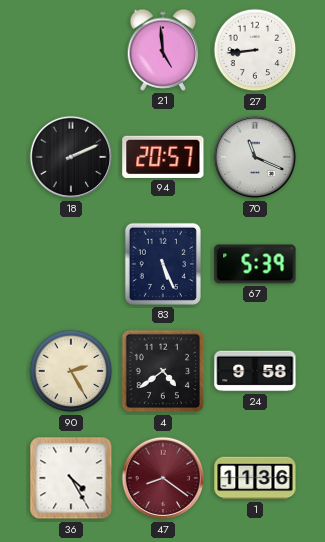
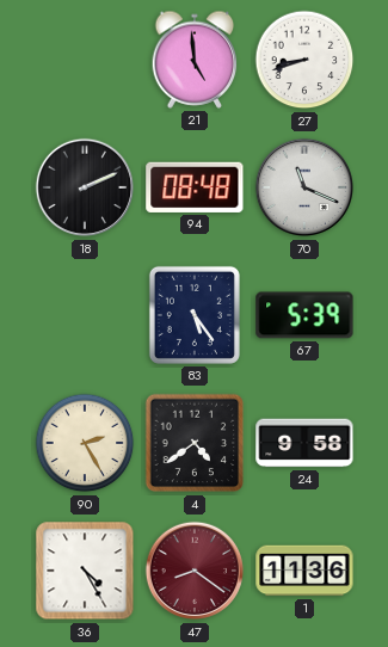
27: 8:44 -> 8:42
94: 20:57 -> 08:48
83: 5:26 -> 5:24
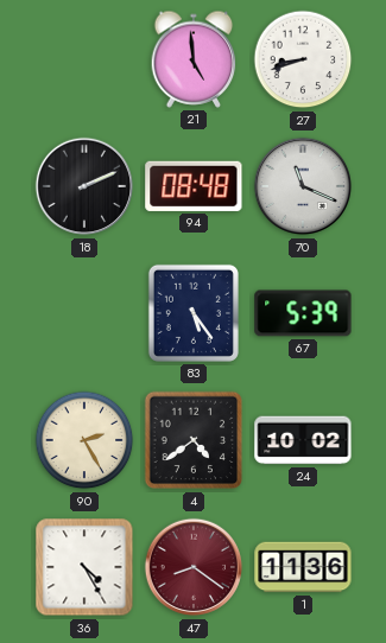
24: 9:58 -> 10:02
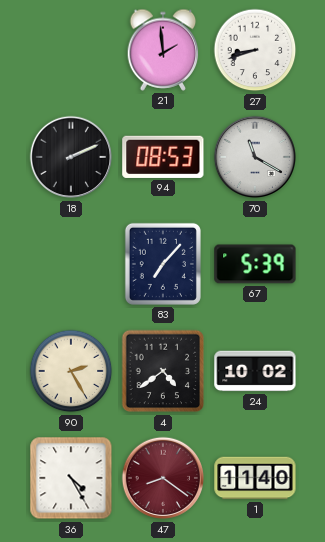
21: 4:59 -> 1:59
94: 08:48 -> 08:53
70: 11:19 -> 11:20
83: 5:24 -> 7:07
1: 11:36 -> 11:40
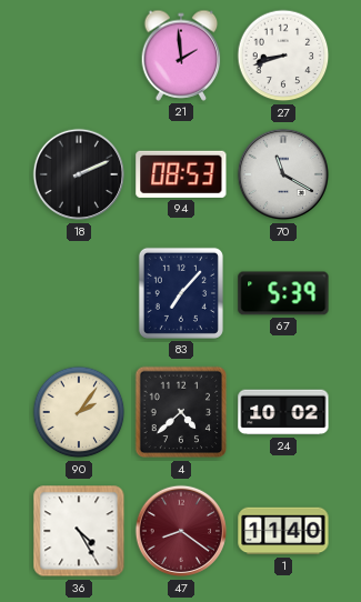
90: 2:25 -> 2:06
4: 4:39 -> 4:38
